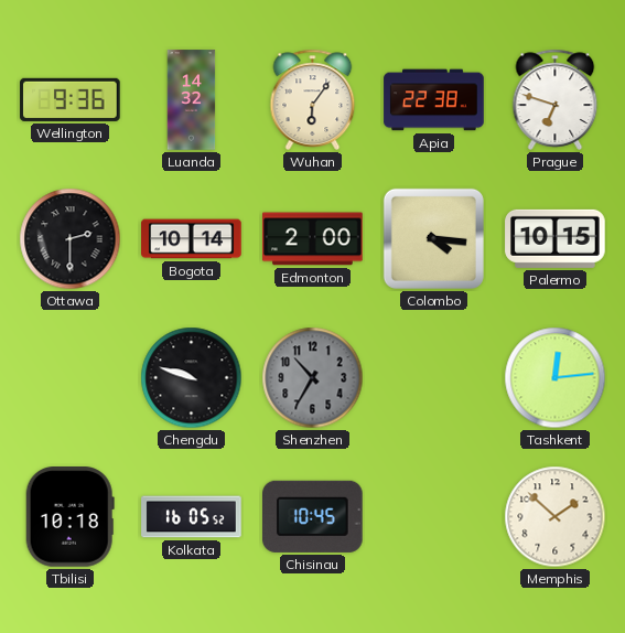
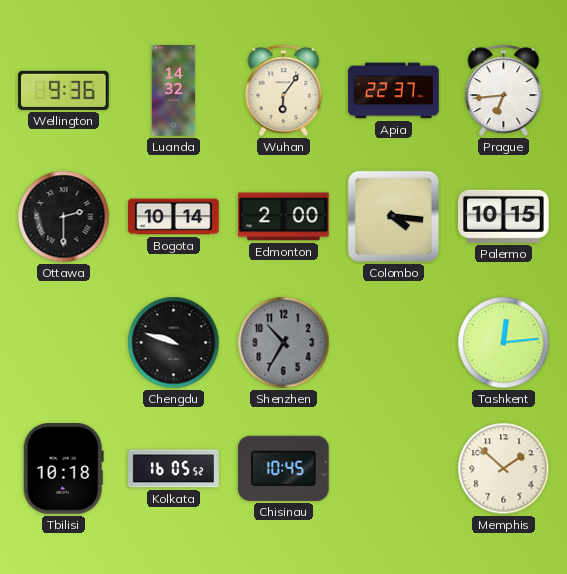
Apia: 22:38 -> 22:37
Prague: 6:48 -> 6:44
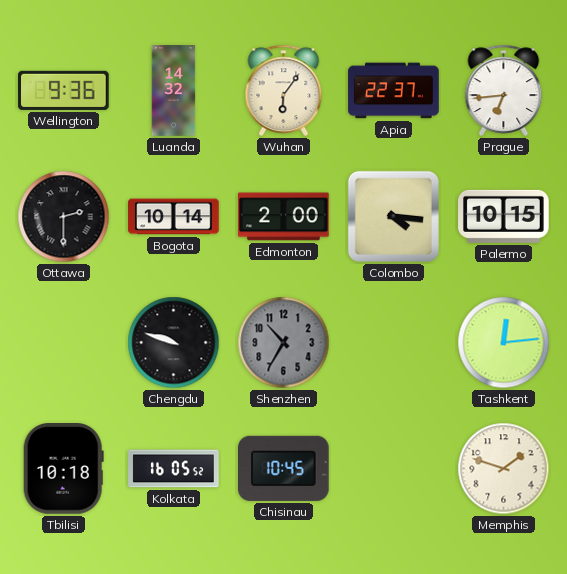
Memphis: 1:52 -> 1:48
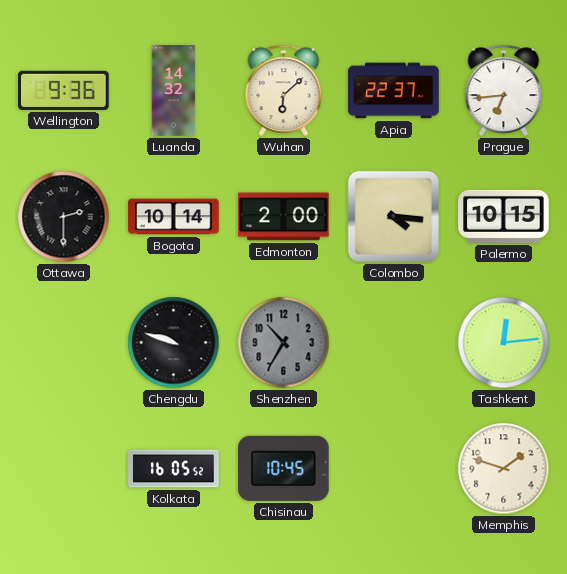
Wuhan: 6:06 -> 6:08
Tbilisi: 10:18 -> none
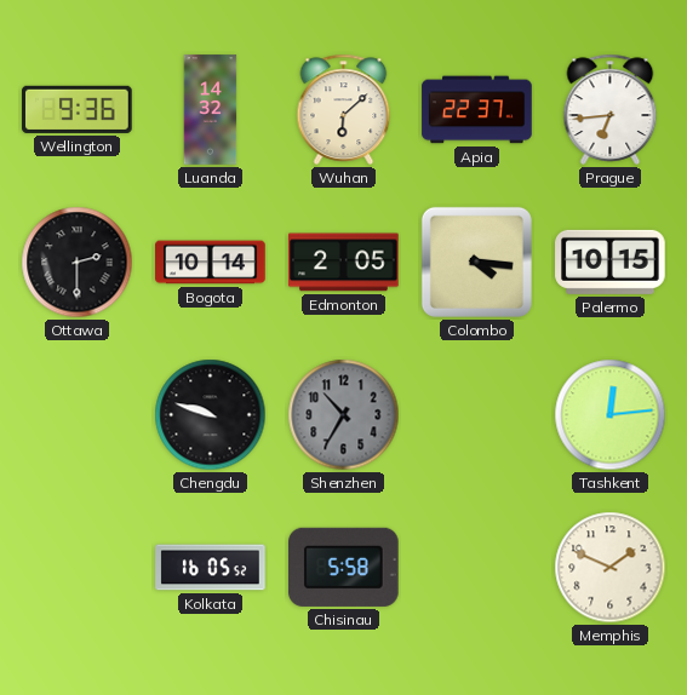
Edmonton: 2:00 -> 2:05
Chisinau: 10:45 -> 5:58
Memphis: 1:48 -> 1:49
